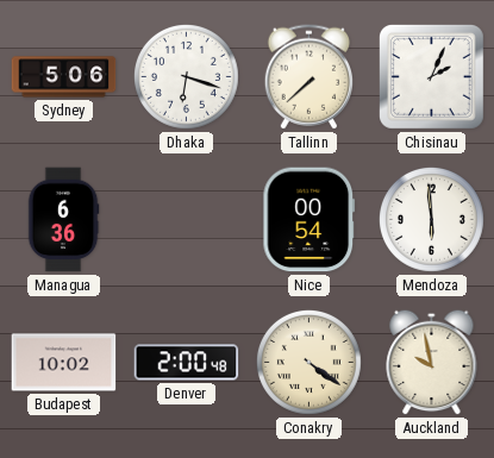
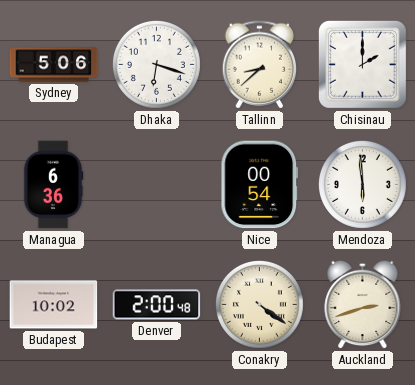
Tallinn: 7:38 -> 8:38
Chisinau: 2:04 -> 2:00
Auckland: 9:58 -> 2:42
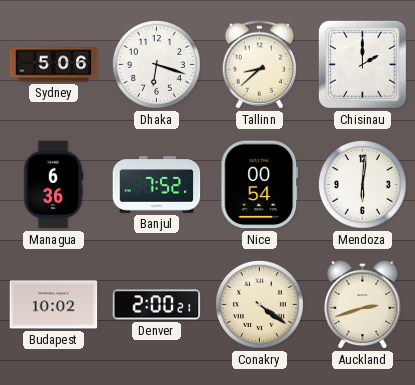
Banjul: none -> 7:52
Mendoza: 5:59 -> 6:01
Denver: 2:00:48 -> 2:00:21
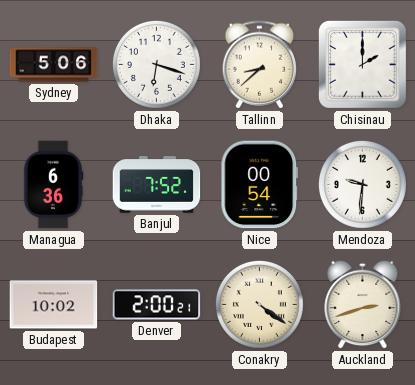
Mendoza: 6:01 -> 9:31
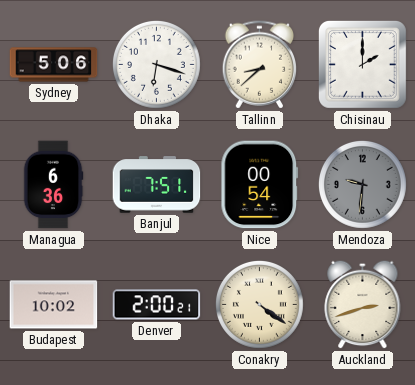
Banjul: 7:52 -> 7:51
Mendoza dial: white -> grey
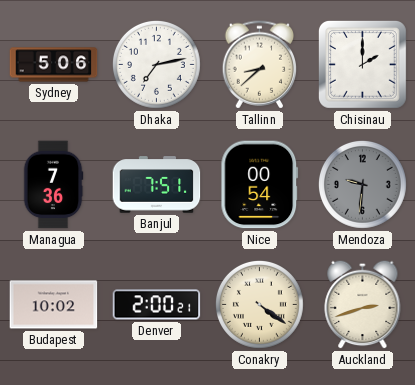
Dhaka: 6:18 -> 7:13
Managua: 6:36 -> 7:36
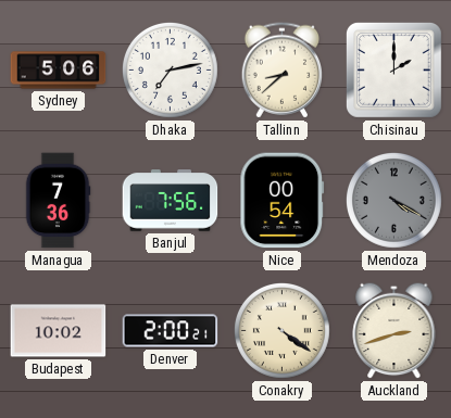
Banjul: 7:51 -> 7:56
Mendoza: 9:31 -> 4:20
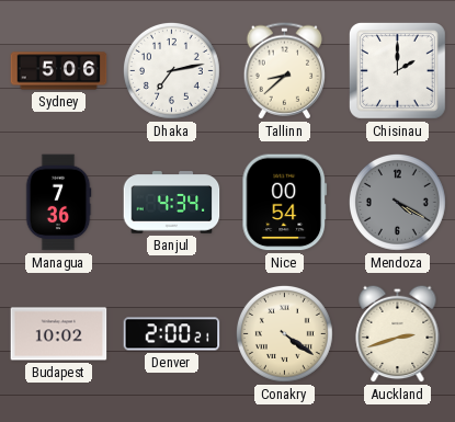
Banjul: 7:56 -> 4:34
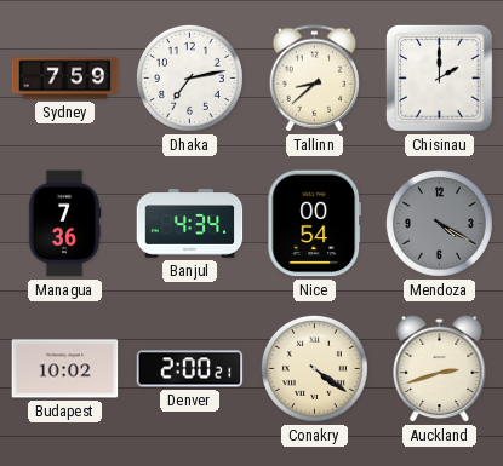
Sydney: 5:06 -> 7:59
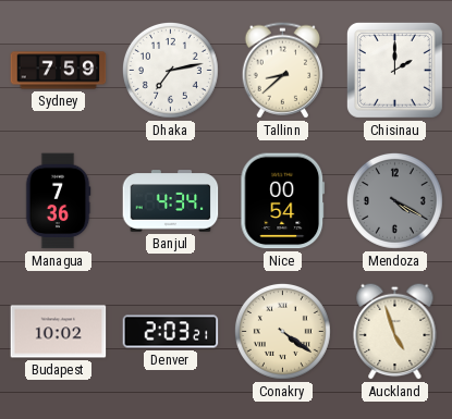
Denver: 2:00 -> 2:03
Auckland: 2:42 -> 4:57
